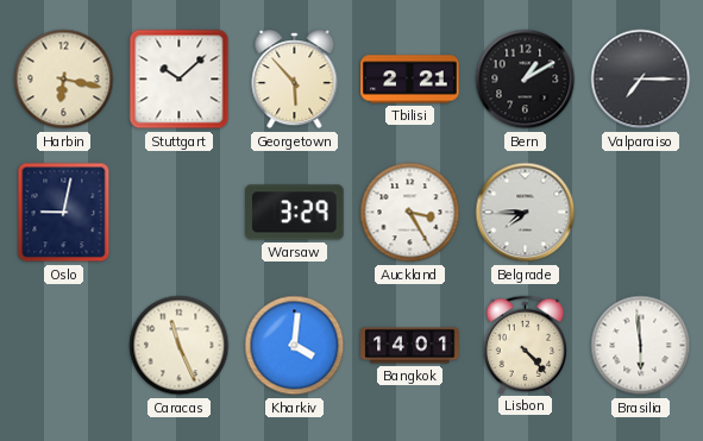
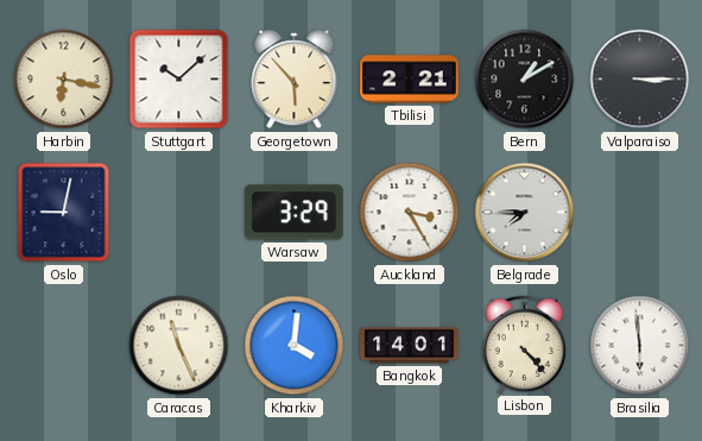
Valparaiso: 7:15 -> 3:15
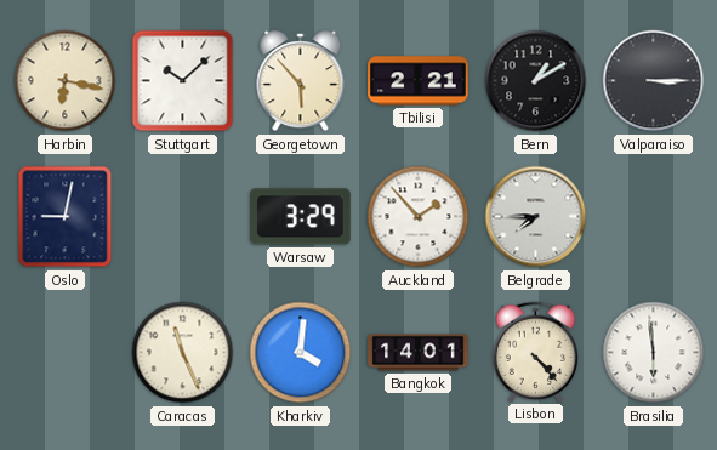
Auckland: 3:25 -> 1:53
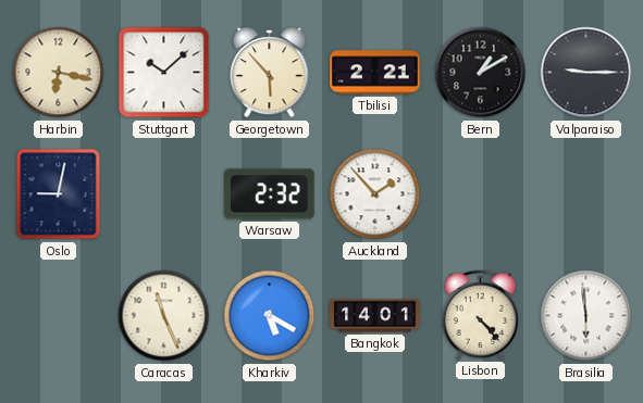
Valparaiso: 3:15 -> 9:15
Warsaw: 3:29 -> 2:32
Belgrade: 7:45 -> none
Kharkiv: 4:01 -> 5:20
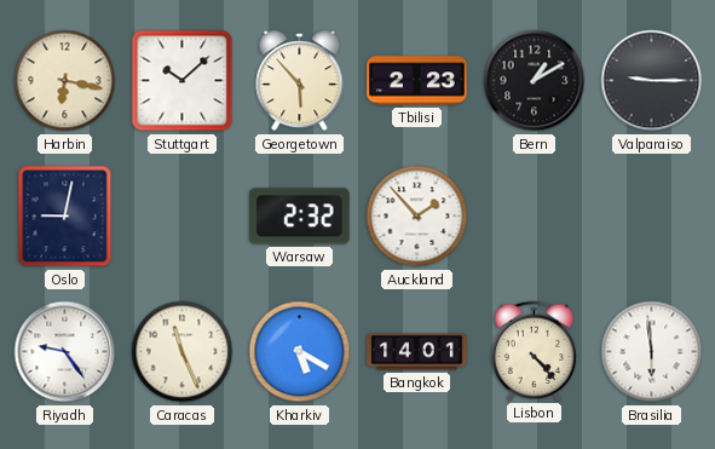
Tbilisi: 2:21 -> 2:23
Riyadh: none -> 9:24
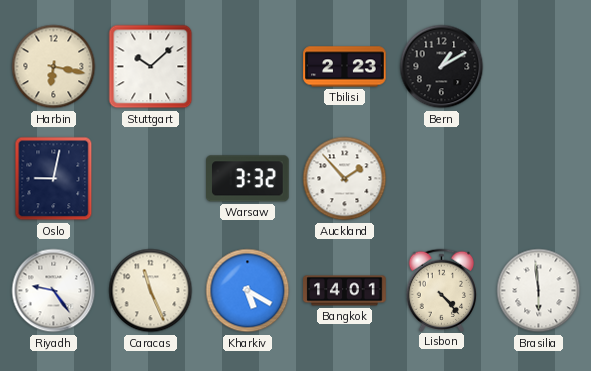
Georgetown: 5:53 -> none
Valparaiso: 9:15 -> none
Warsaw: 2:32 -> 3:32
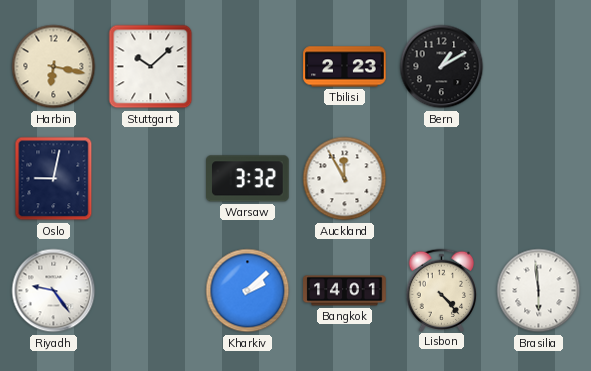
Auckland: 1:53 -> 11:55
Caracas: 11:26 -> none
Kharkiv: 5:20 -> 2:08
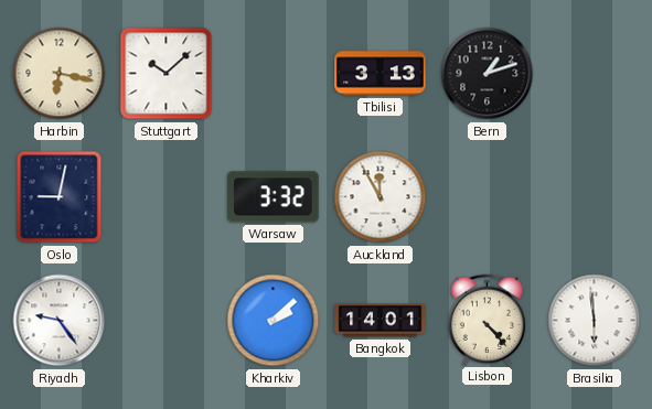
Tbilisi: 2:23 -> 3:13
Bern: 1:10 -> 1:12
